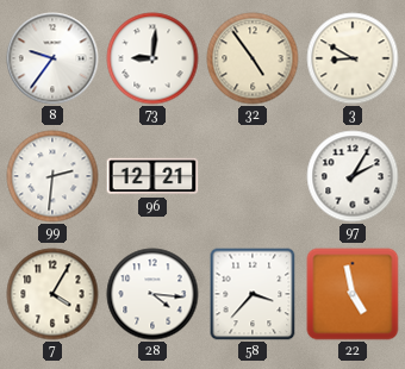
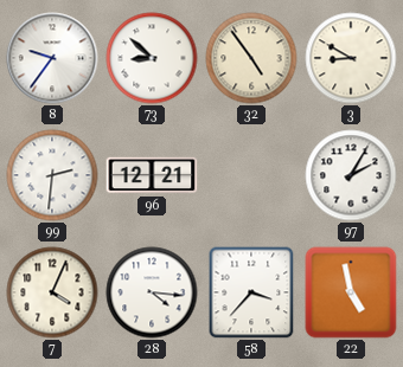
73: 9:01 -> 8:52
7: 4:05 -> 4:04
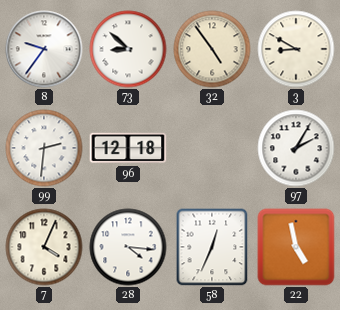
96: 12:21 -> 12:18
58: 3:37 -> 12:34
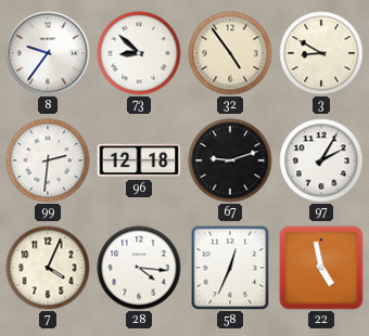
67: none -> 9:12
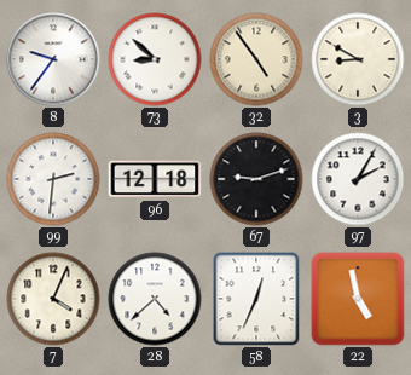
28: 4:16 -> 4:38
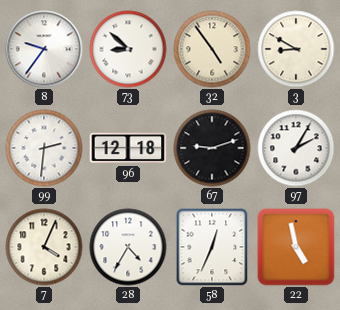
28: 4:38 -> 4:35
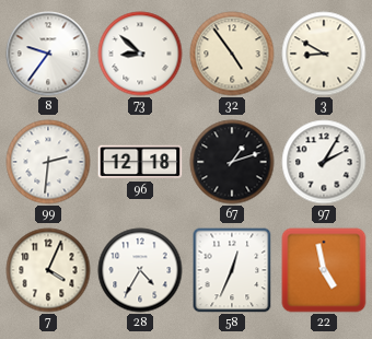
67: 9:12 -> 1:12
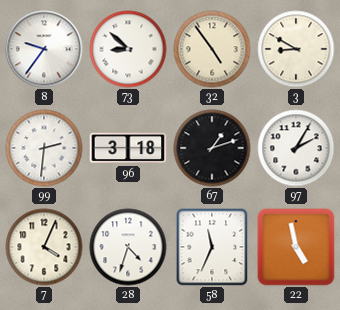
96: 12:18 -> 3:18
28: 4:35 -> 4:33
58: 12:34 -> 11:34
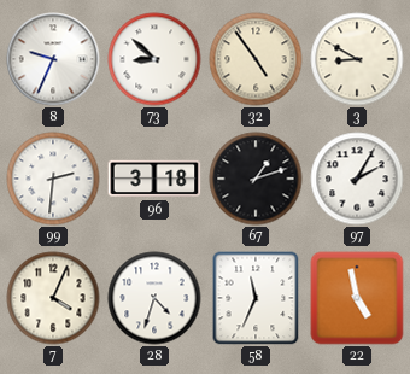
8: 9:36 -> 9:34
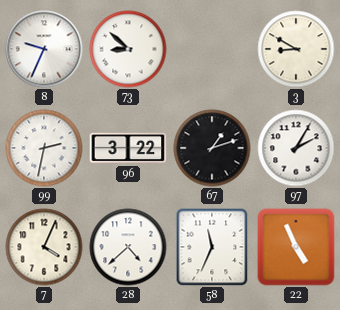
32: 4:54 -> none
99: 2:31 -> 2:32
96: 3:18 -> 3:22
28: 4:33 -> 4:38
22: 4:58 -> 4:56
